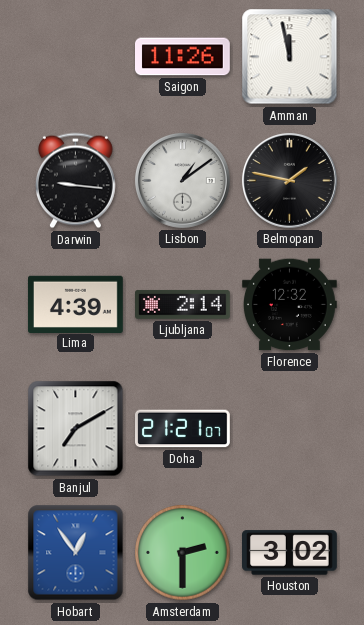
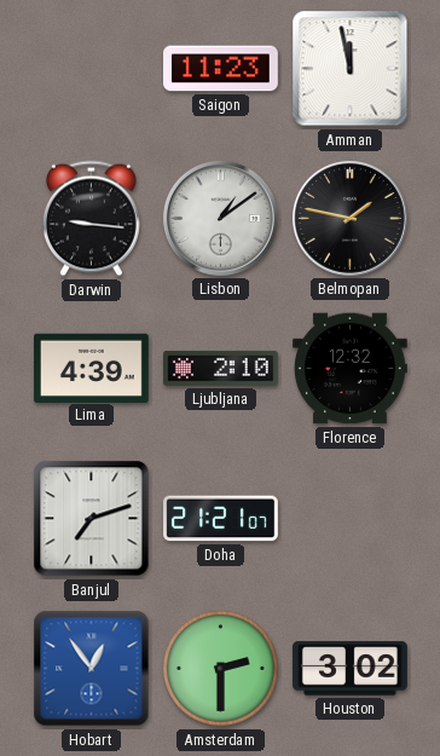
Saigon: 11:26 -> 11:23
Ljubljana: 2:14 -> 2:10
Banjul: 7:10 -> 7:12
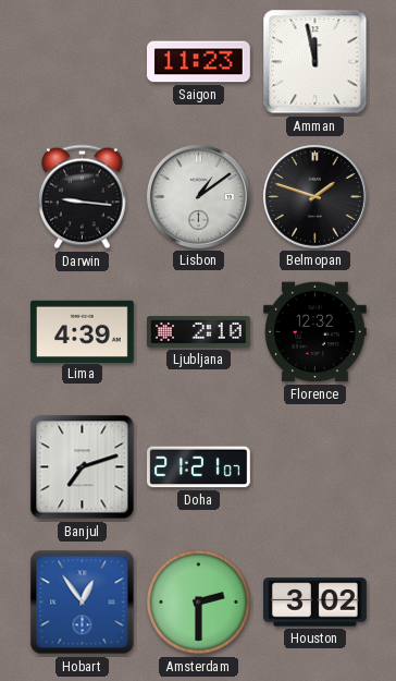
Belmopan: 1:47 -> 1:48
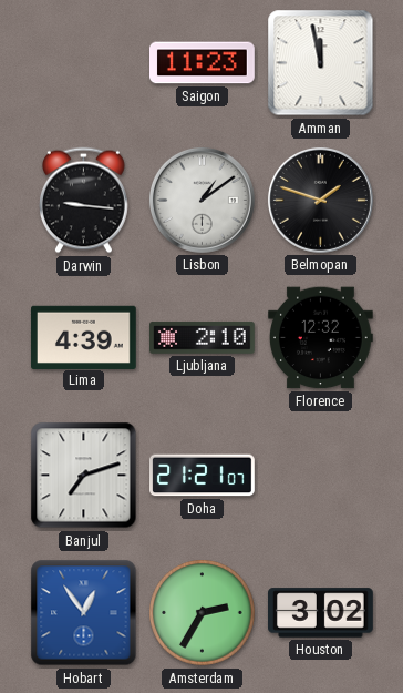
Amsterdam: 2:30 -> 2:35
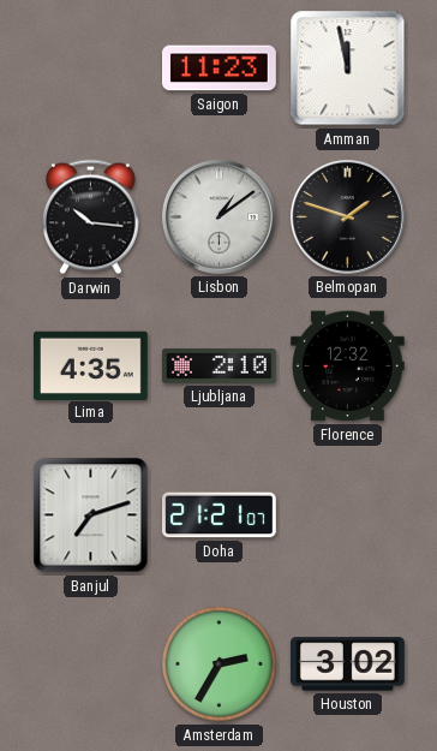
Darwin: 9:16 -> 10:16
Lima: 4:39 -> 4:35
Hobart: 12:54 -> none
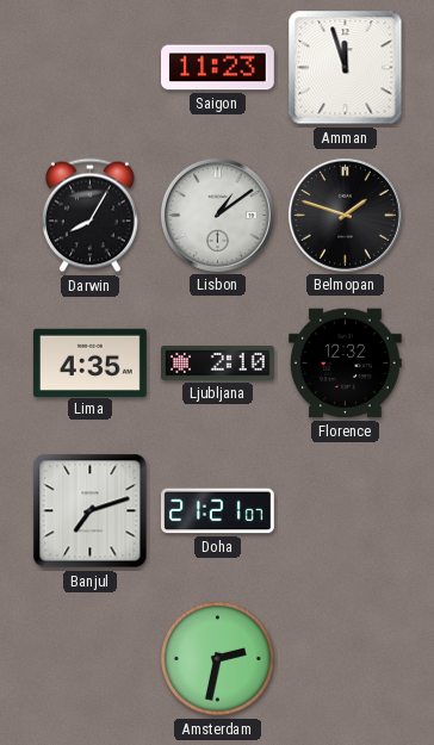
Amman: 11:58 -> 11:57
Darwin: 10:16 -> 8:05
Amsterdam: 2:35 -> 2:32
Houston: 3:02 -> none
